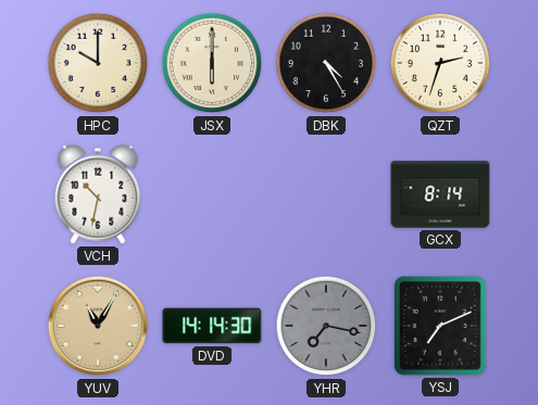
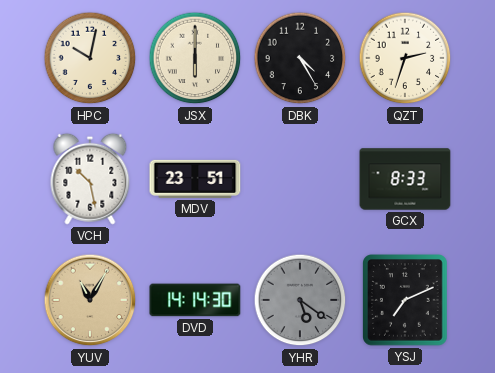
HPC: 10:00 -> 10:02
VCH: 10:32 -> 10:28
MDV: none -> 23:51
GCX: 8:14 -> 8:33
YHR: 7:17 -> 5:21
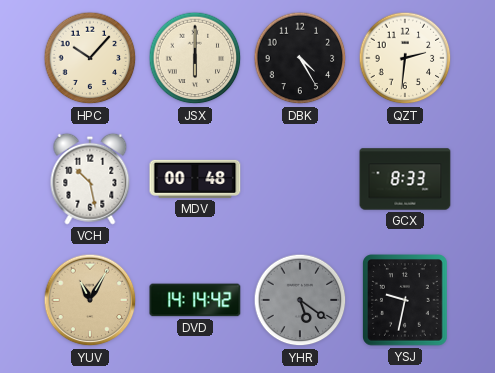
HPC: 10:02 -> 10:07
QZT: 2:33 -> 2:31
MDV: 23:51 -> 00:48
DVD: 14:14:30 -> 14:14:42
YSJ: 7:11 -> 9:32
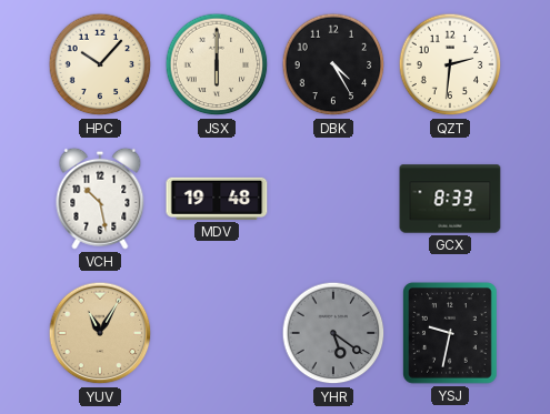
MDV: 00:48 -> 19:48
DVD: 14:14 -> none
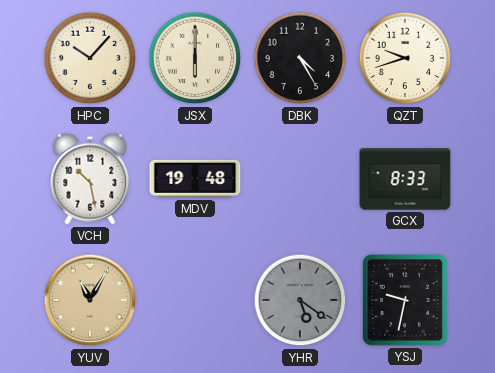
QZT: 2:31 -> 9:42
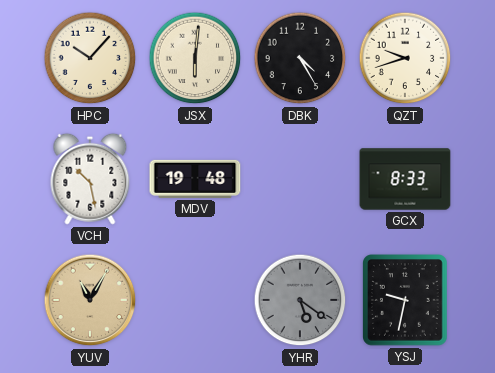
JSX: 6:00 -> 6:01
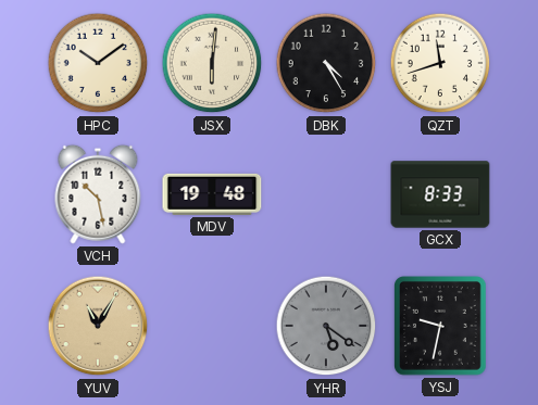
HPC: 10:07 -> 10:09
QZT: 9:42 -> 11:42
